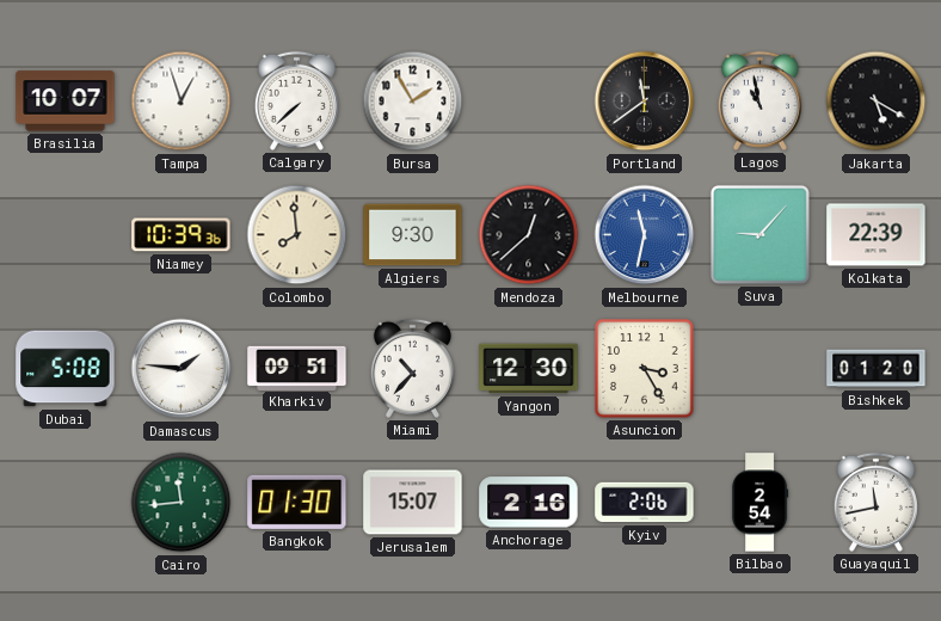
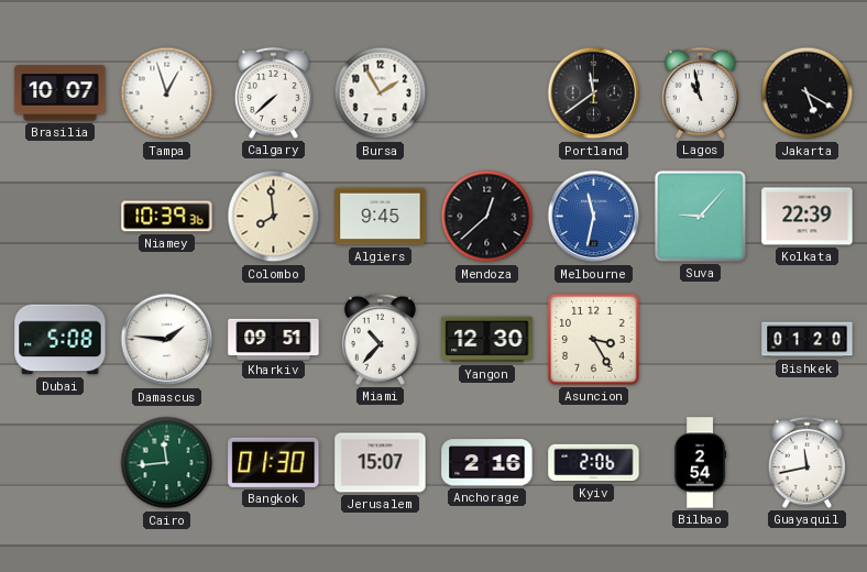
Algiers: 9:30 -> 9:45
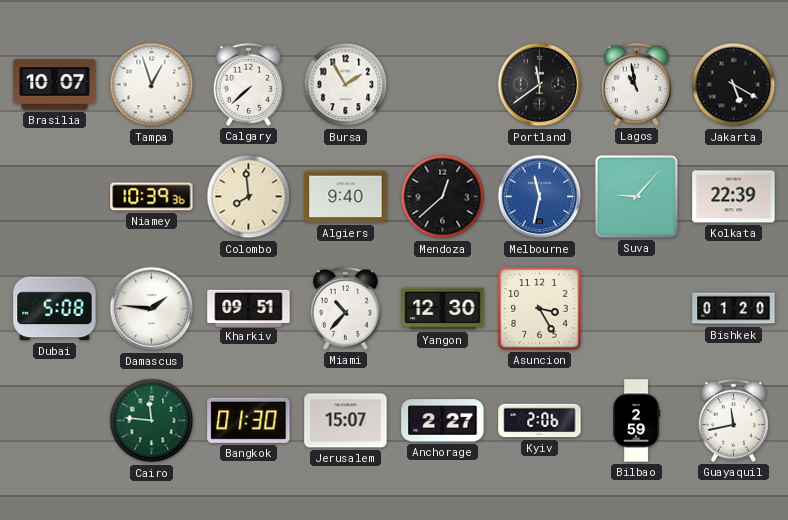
Algiers: 9:45 -> 9:40
Cairo: 11:44 -> 11:46
Anchorage: 2:16 -> 2:27
Bilbao: 2:54 -> 2:59
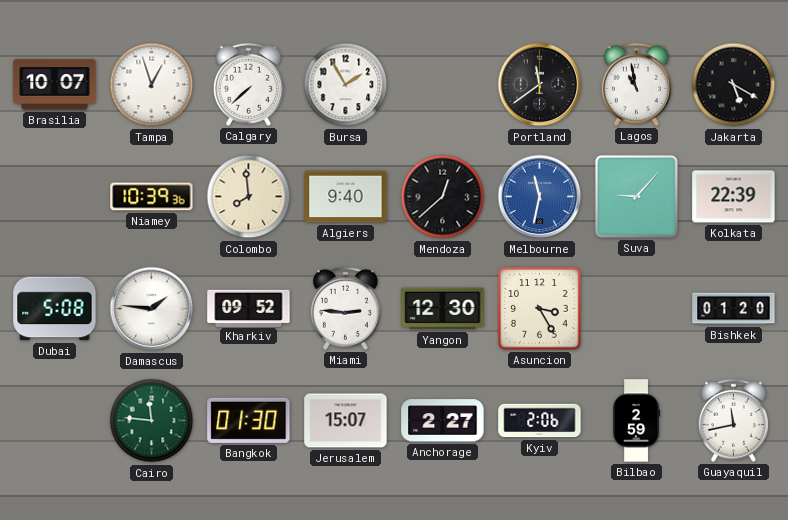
Kharkiv: 09:51 -> 09:52
Miami: 10:37 -> 2:46
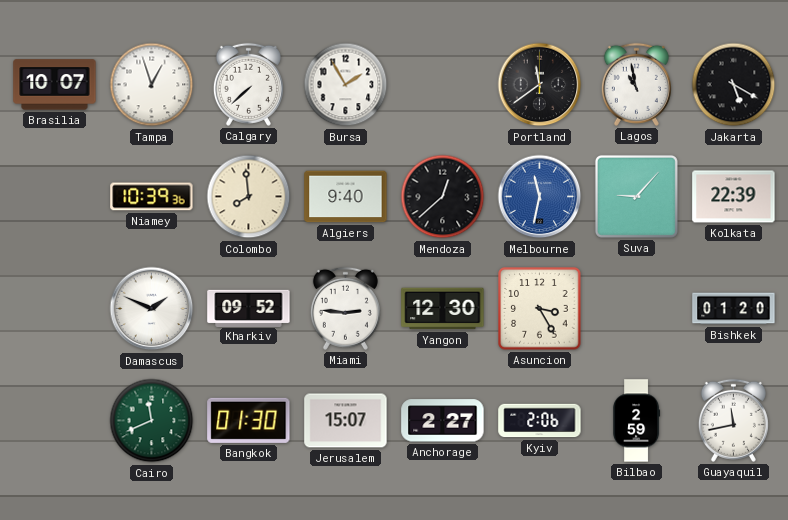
Dubai: 5:08 -> none
Damascus: 1:46 -> 1:49
Cairo: 11:46 -> 11:41
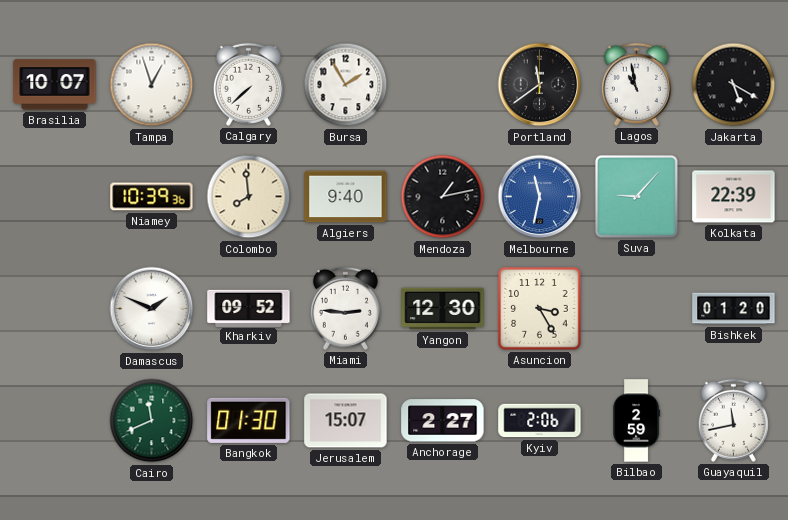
Mendoza: 12:38 -> 1:13
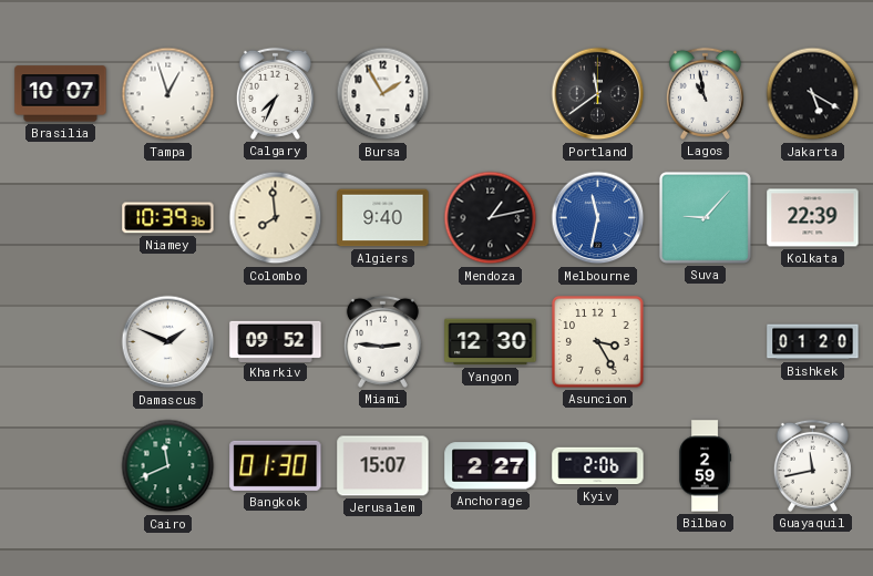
Calgary: 7:38 -> 7:34
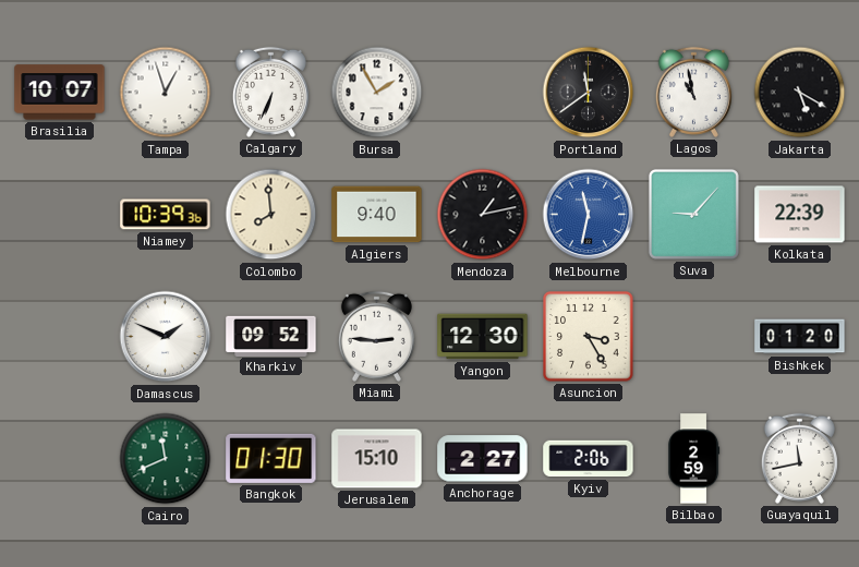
Calgary: 7:34 -> 6:34
Jerusalem: 15:07 -> 15:10
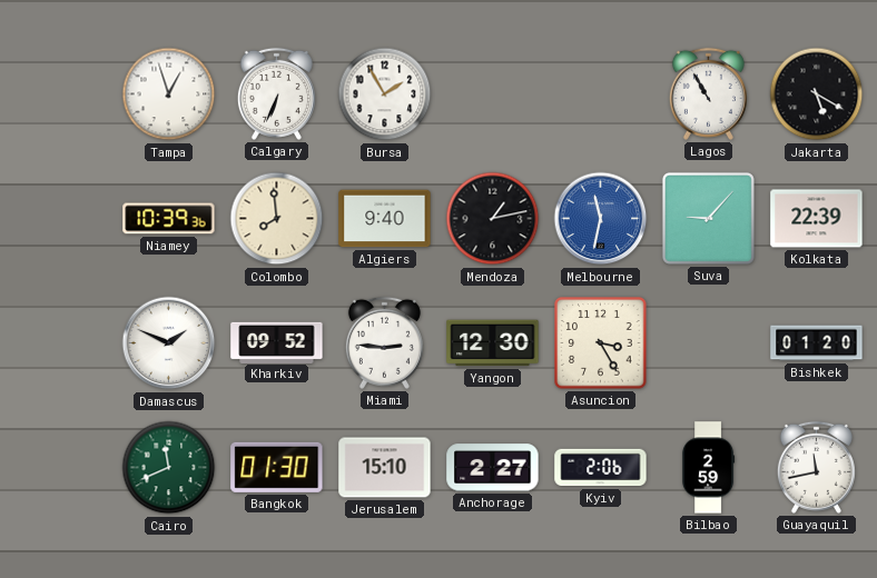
Brasilia: 10:07 -> none
Portland: 11:39 -> none
Lagos: 10:58 -> 10:55
